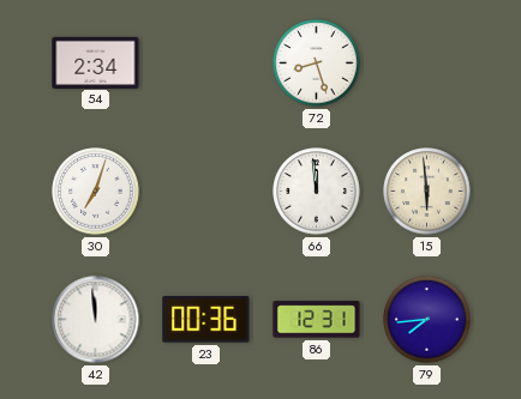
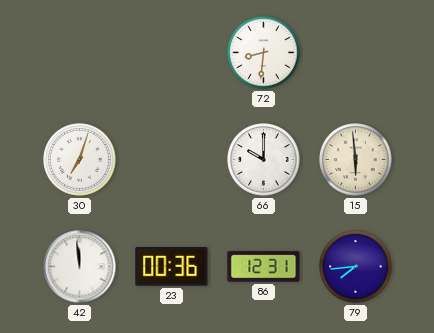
54: 2:34 -> none
72: 8:27 -> 8:31
66: 11:59 -> 10:00
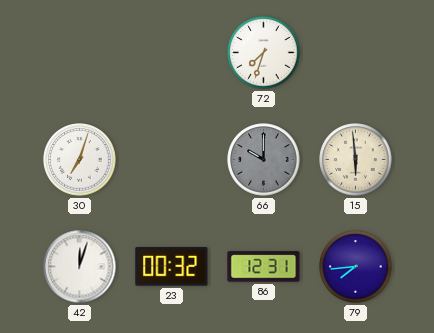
72: 8:31 -> 7:33
66 dial: white -> grey
42: 11:59 -> 12:03
23: 00:36 -> 00:32
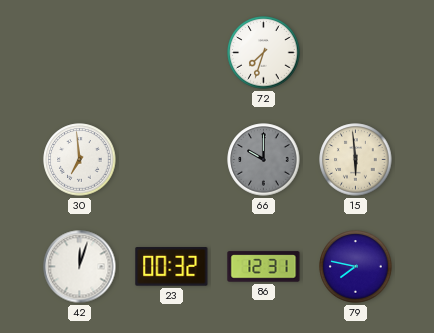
30: 7:03 -> 6:59
79: 7:44 -> 7:47
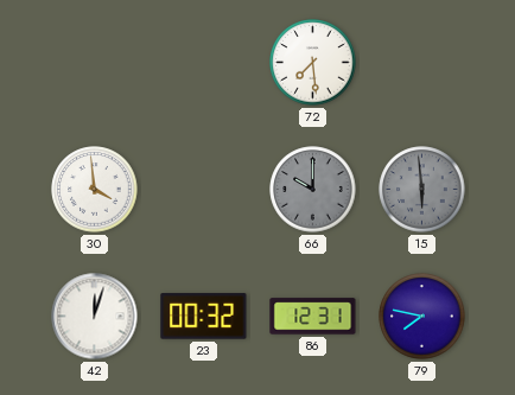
72: 7:33 -> 7:29
30: 6:59 -> 3:59
15 dial: cream -> grey
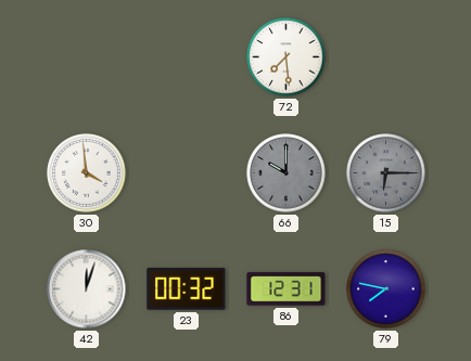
15: 5:59 -> 6:15
